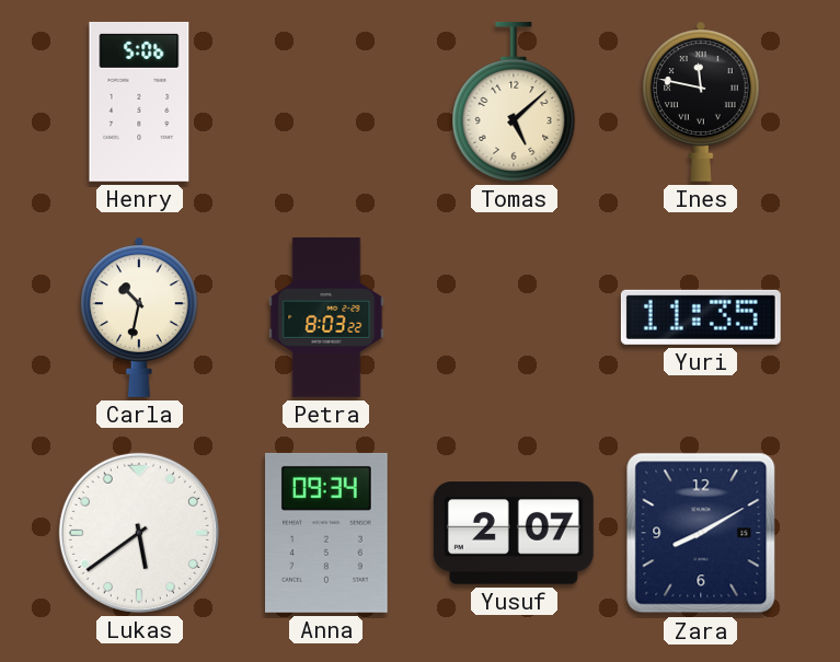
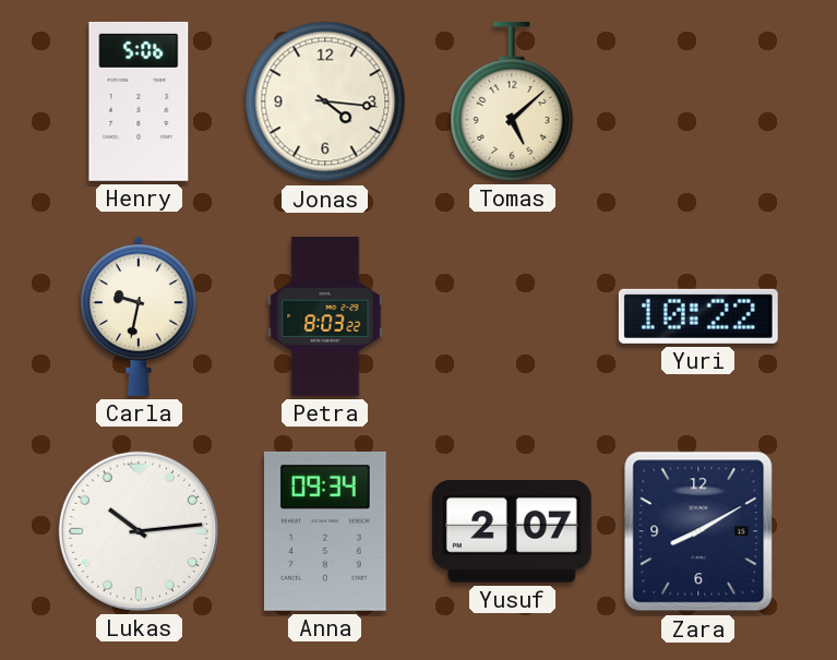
Jonas: none -> 4:16
Ines: 11:47 -> none
Carla: 10:32 -> 9:32
Yuri: 11:35 -> 10:22
Lukas: 5:39 -> 10:14
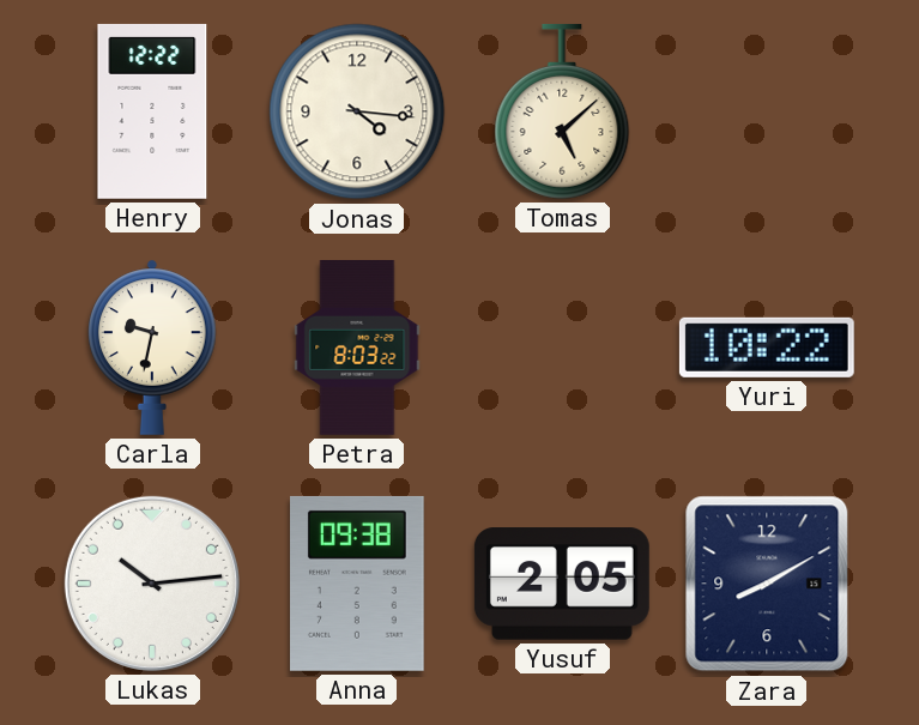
Henry: 5:06 -> 12:22
Anna: 09:34 -> 09:38
Yusuf: 2:07 -> 2:05
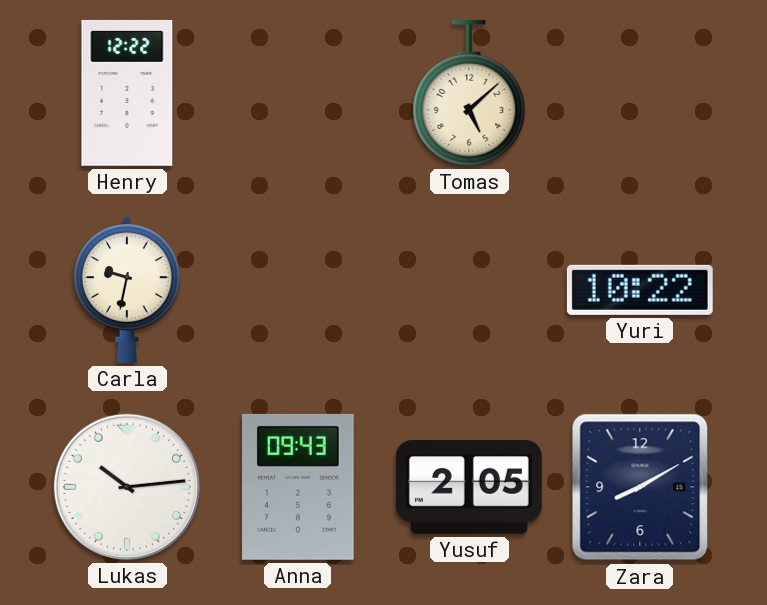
Jonas: 4:16 -> none
Petra: 8:03 -> none
Anna: 09:38 -> 09:43
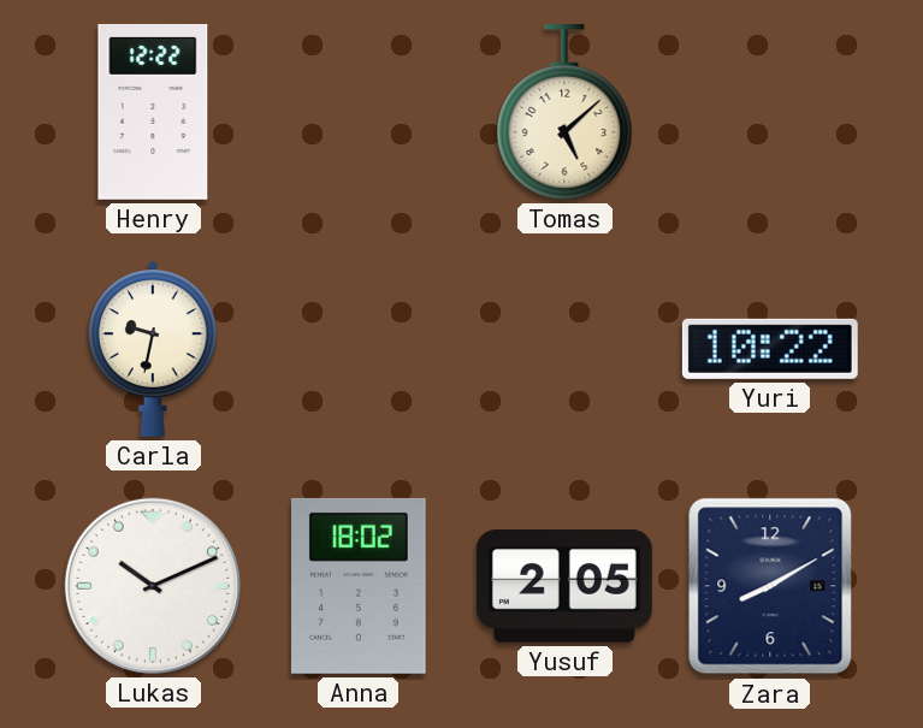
Lukas: 10:14 -> 10:11
Anna: 09:43 -> 18:02
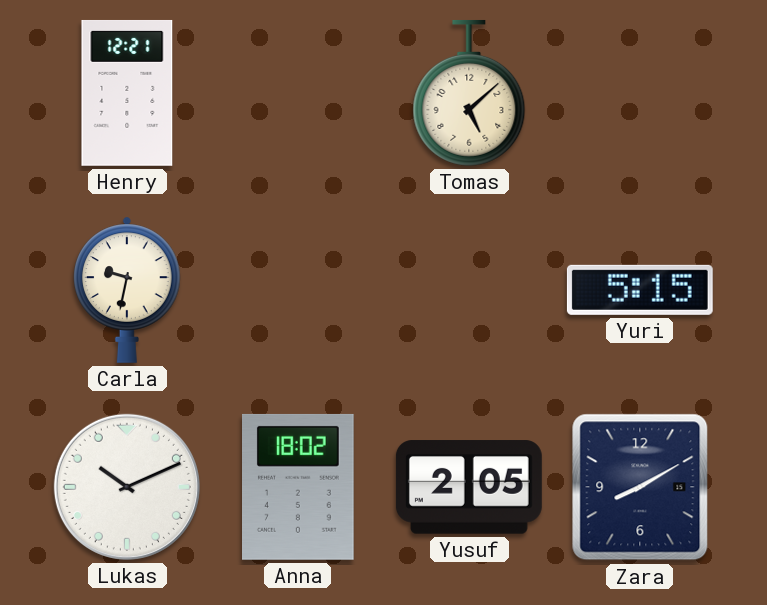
Henry: 12:22 -> 12:21
Yuri: 10:22 -> 5:15
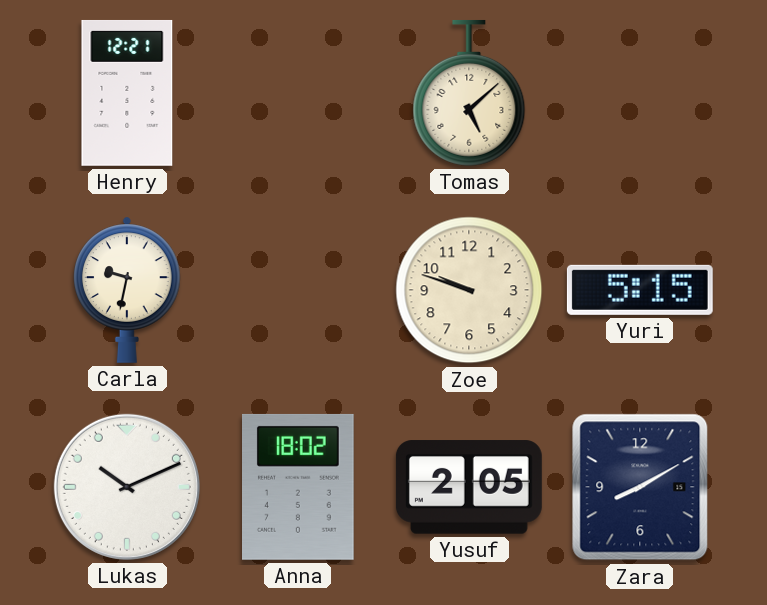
Zoe: none -> 9:48
